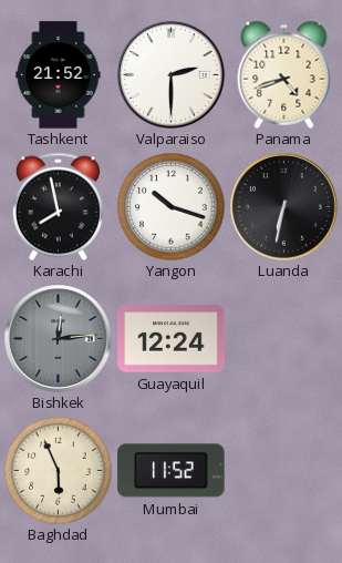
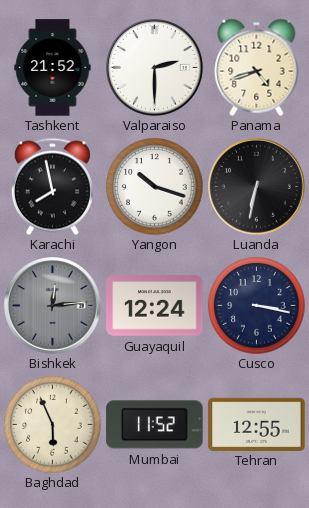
Cusco: none -> 3:17
Tehran: none -> 12:55
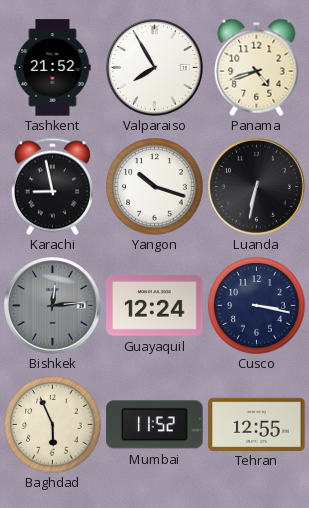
Valparaiso: 2:30 -> 7:55
Karachi: 7:58 -> 8:58
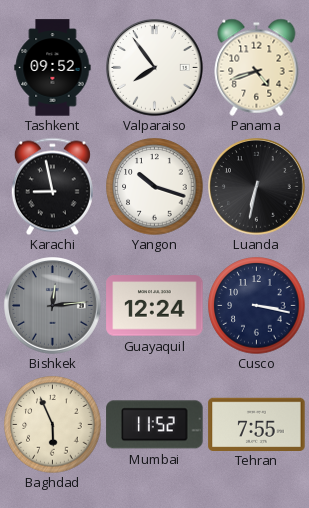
Tashkent: 21:52 -> 09:52
Valparaiso: 7:55 -> 7:54
Tehran: 12:55 -> 7:55
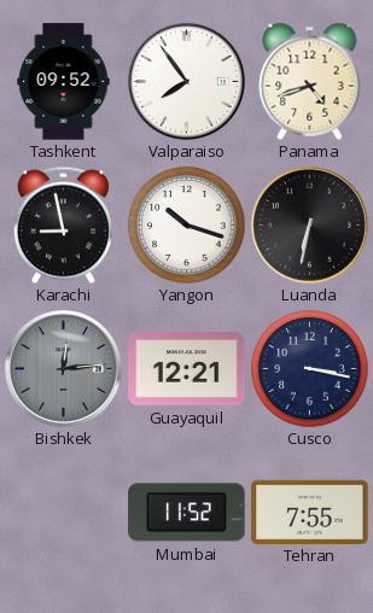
Guayaquil: 12:24 -> 12:21
Baghdad: 5:56 -> none
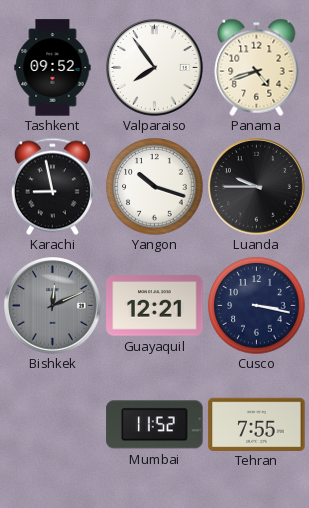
Luanda: 6:32 -> 9:45
Bishkek: 12:14 -> 12:11
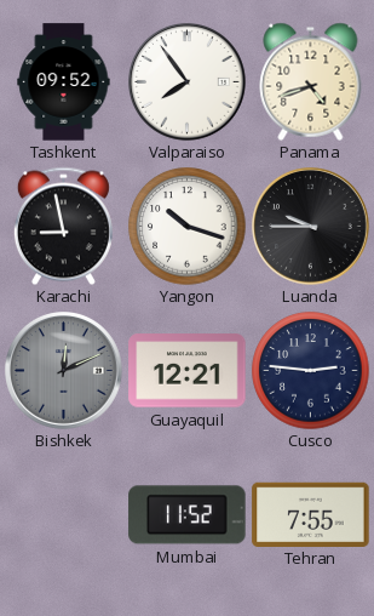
Cusco: 3:17 -> 2:46
